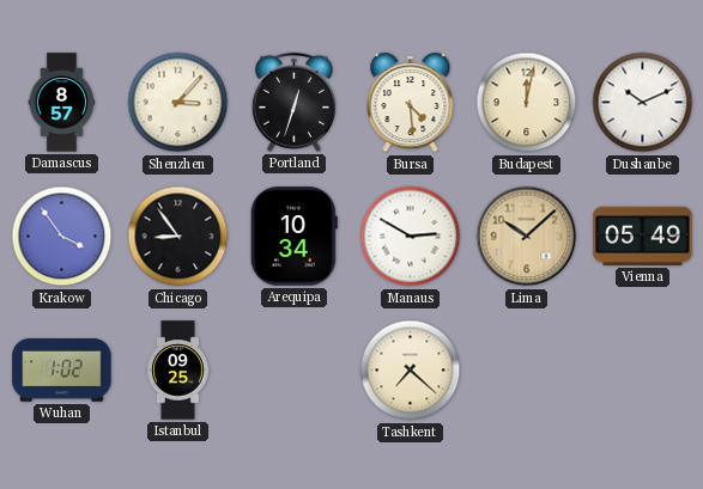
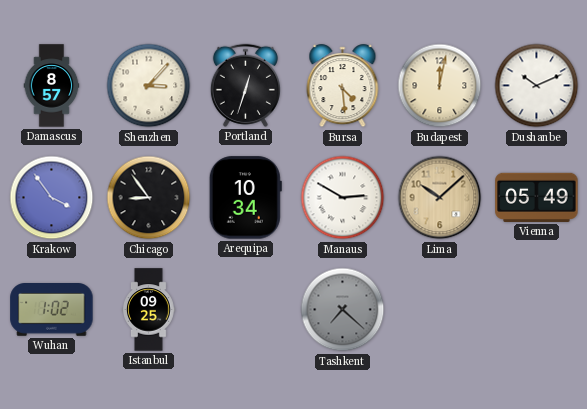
Tashkent dial: cream -> grey
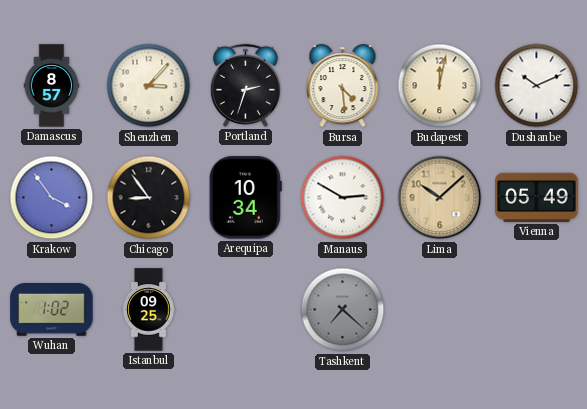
Portland: 12:33 -> 2:33
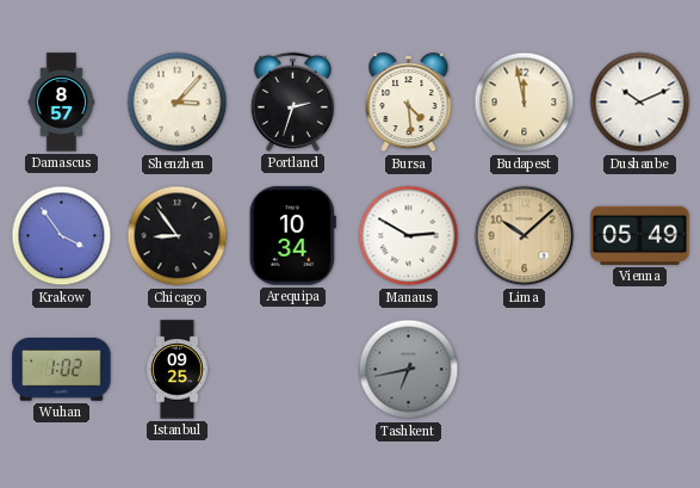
Budapest: 12:02 -> 11:58
Tashkent: 7:22 -> 6:43
